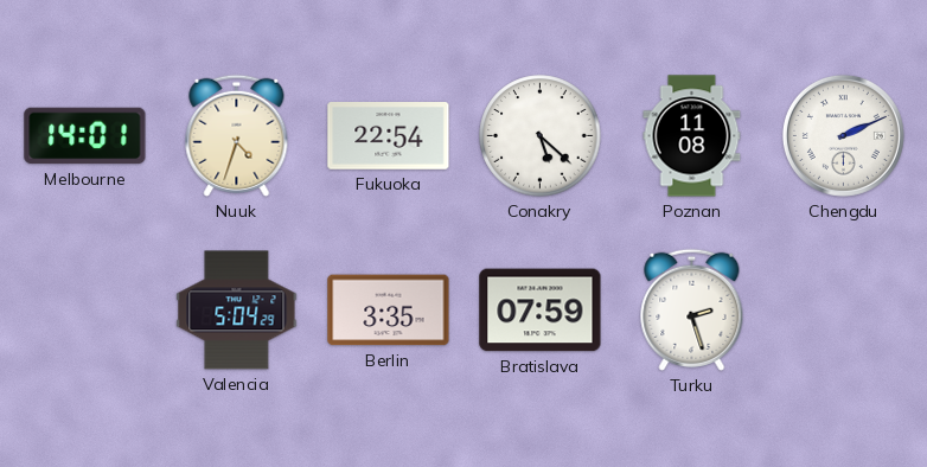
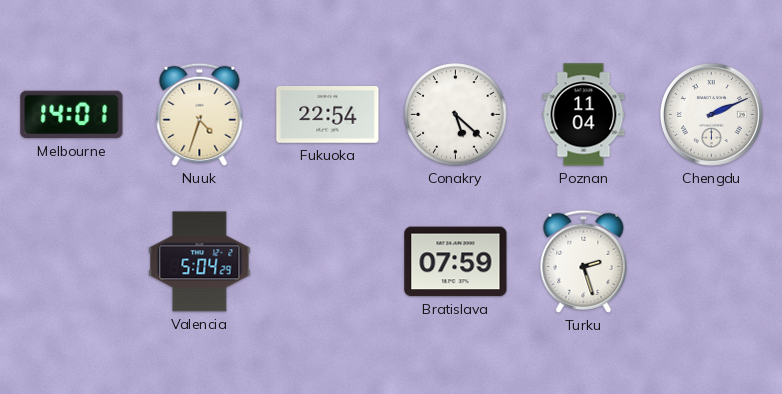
Poznan: 11:08 -> 11:04
Berlin: 3:35 -> none
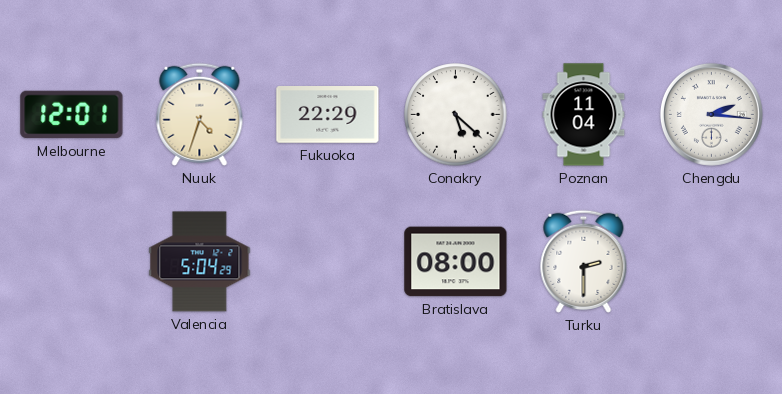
Melbourne: 14:01 -> 12:01
Fukuoka: 22:54 -> 22:29
Chengdu: 2:11 -> 2:16
Bratislava: 07:59 -> 08:00
Turku: 2:27 -> 2:30
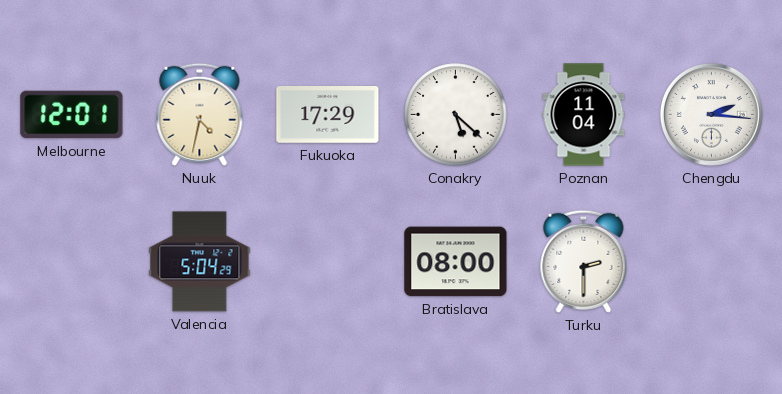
Nuuk: 4:33 -> 4:32
Fukuoka: 22:29 -> 17:29
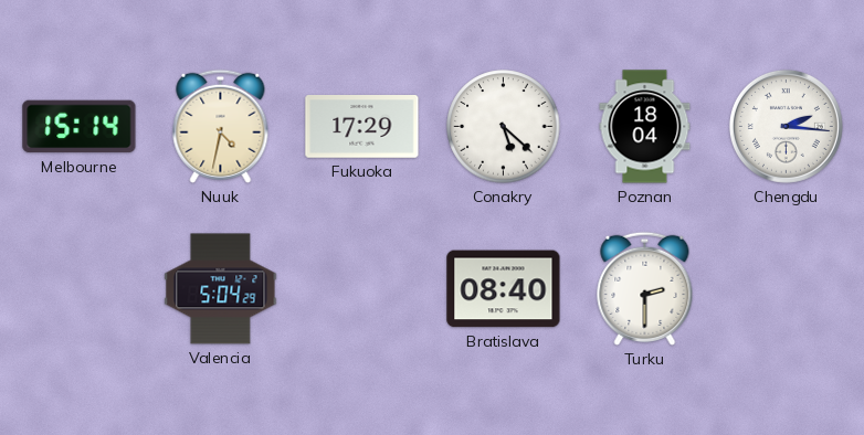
Melbourne: 12:01 -> 15:14
Poznan: 11:04 -> 18:04
Bratislava: 08:00 -> 08:40
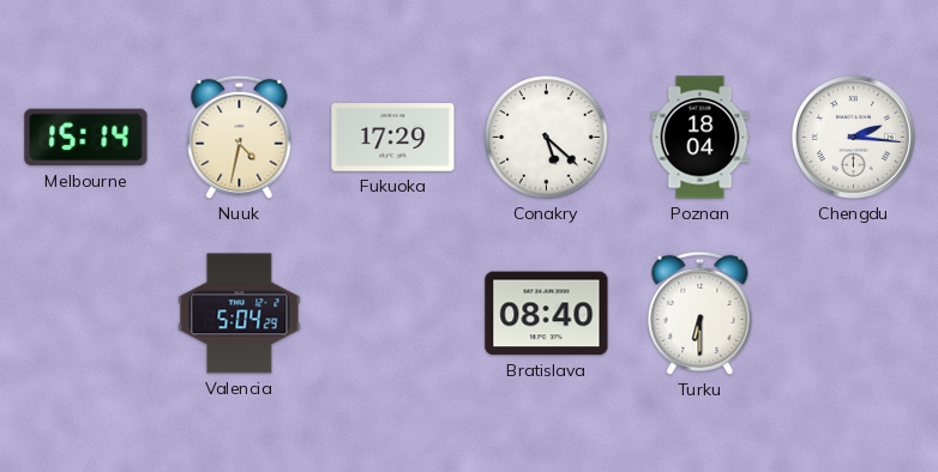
Turku: 2:30 -> 6:30
